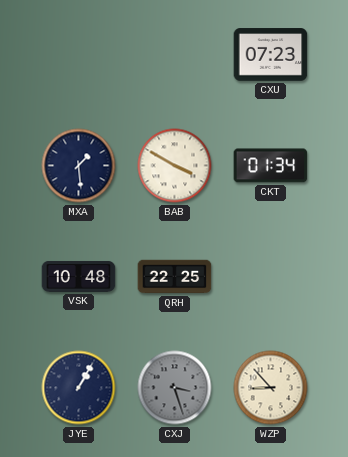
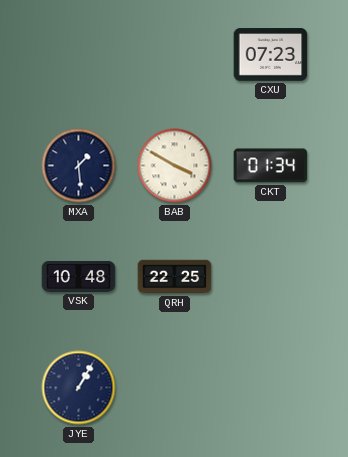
CXJ: 3:27 -> none
WZP: 8:53 -> none
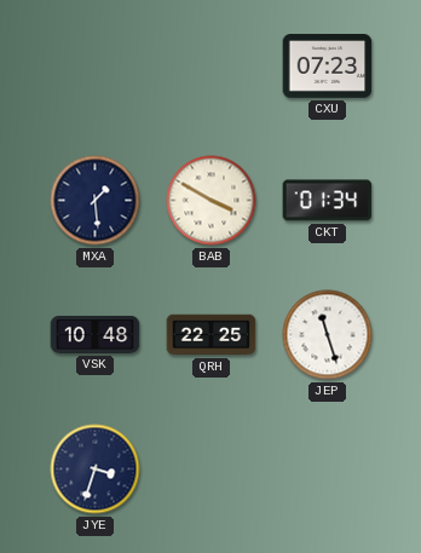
JEP: none -> 11:27
JYE: 1:05 -> 3:33
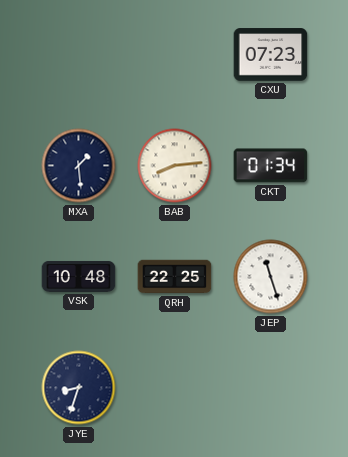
BAB: 3:50 -> 8:14
JYE: 3:33 -> 8:33
